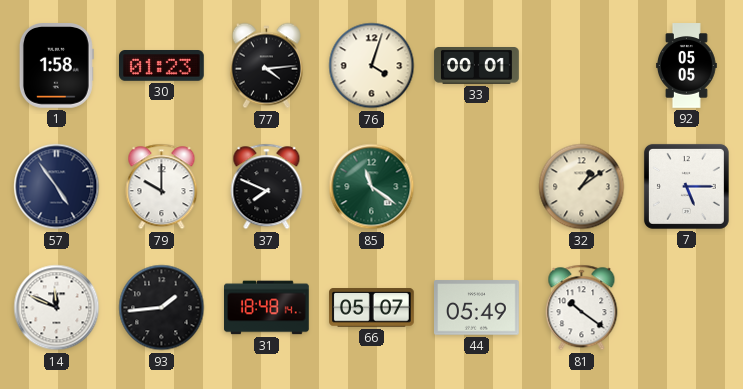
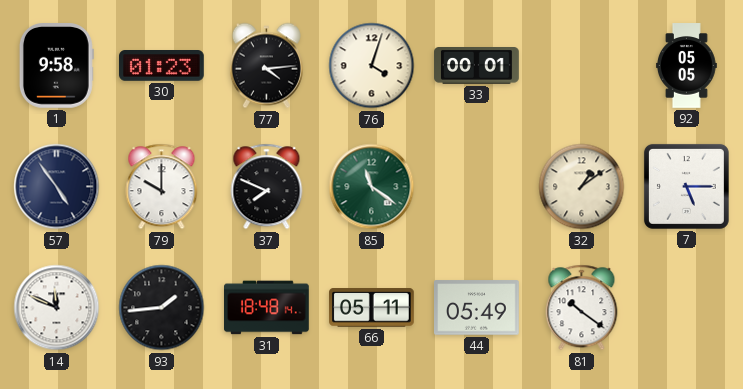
1: 1:58 -> 9:58
66: 05:07 -> 05:11
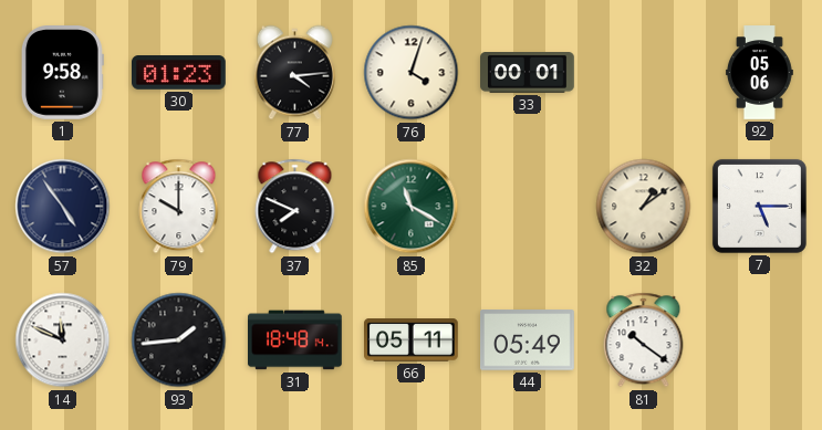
92: 05:05 -> 05:06
85: 11:21 -> 11:20
